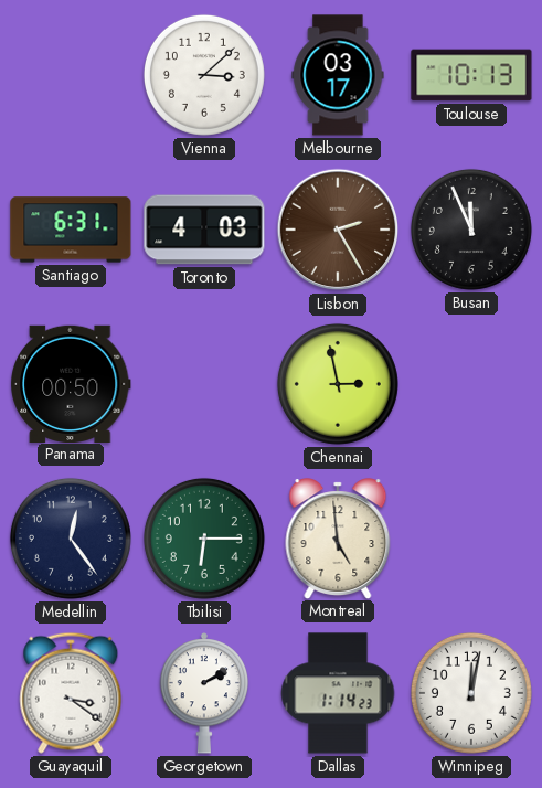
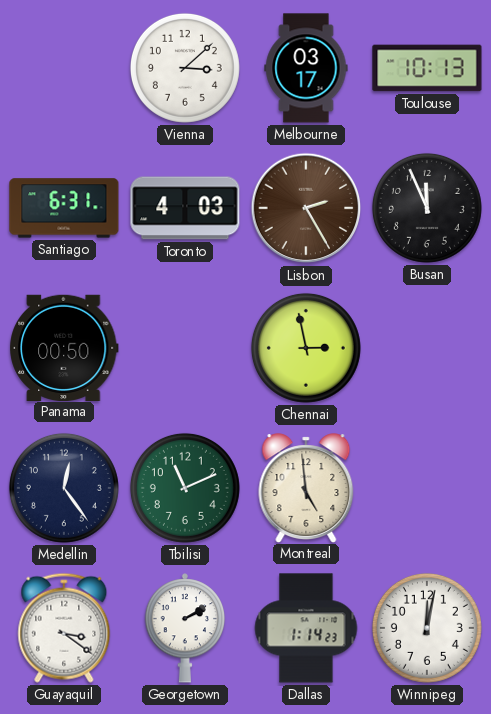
Tbilisi: 6:15 -> 11:11
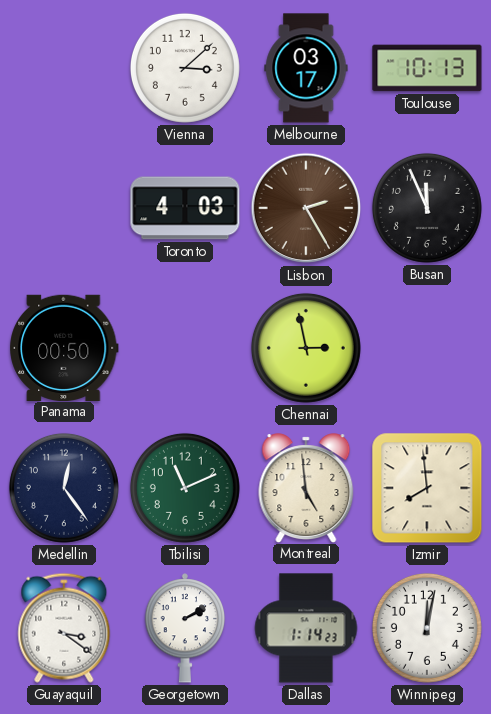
Santiago: 6:31 -> none
Izmir: none -> 7:59
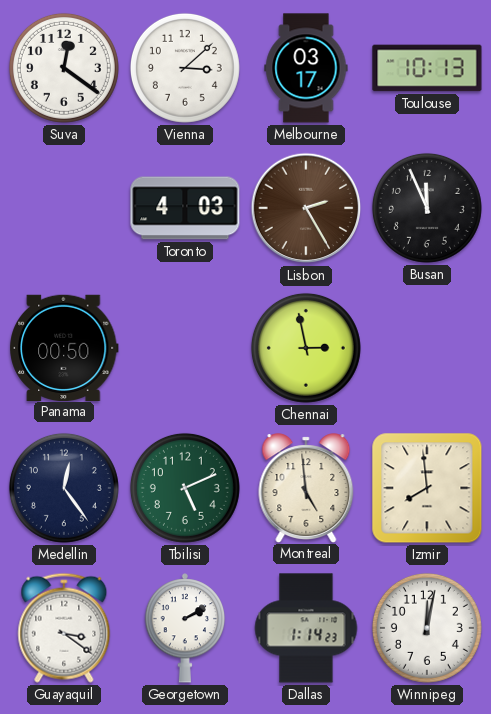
Suva: none -> 12:21
Tbilisi: 11:11 -> 5:11
